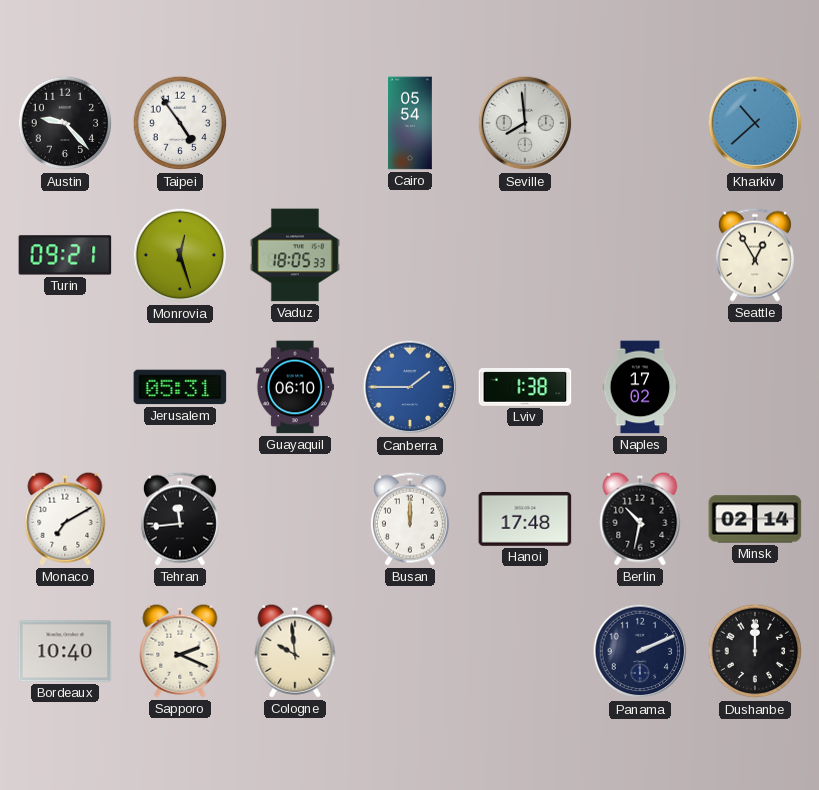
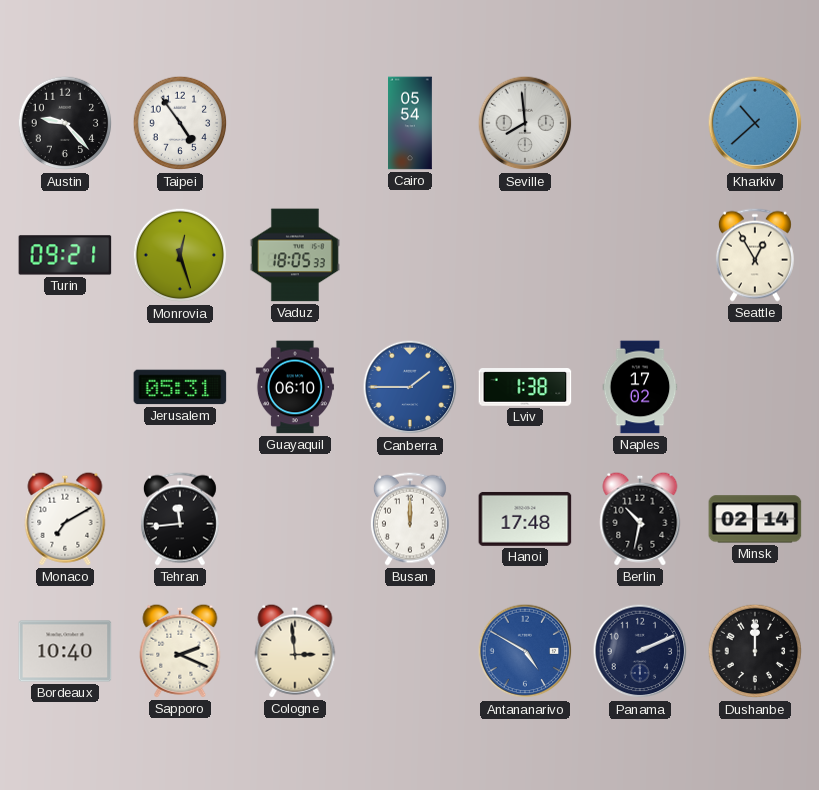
Cologne: 9:59 -> 2:59
Antananarivo: none -> 4:50
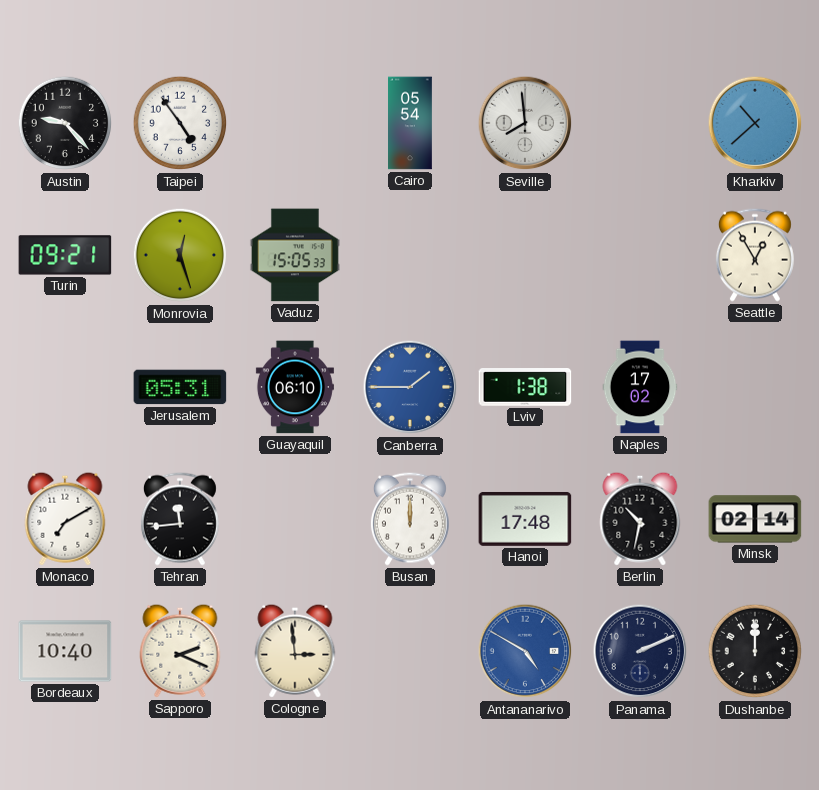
Vaduz: 18:05 -> 15:05
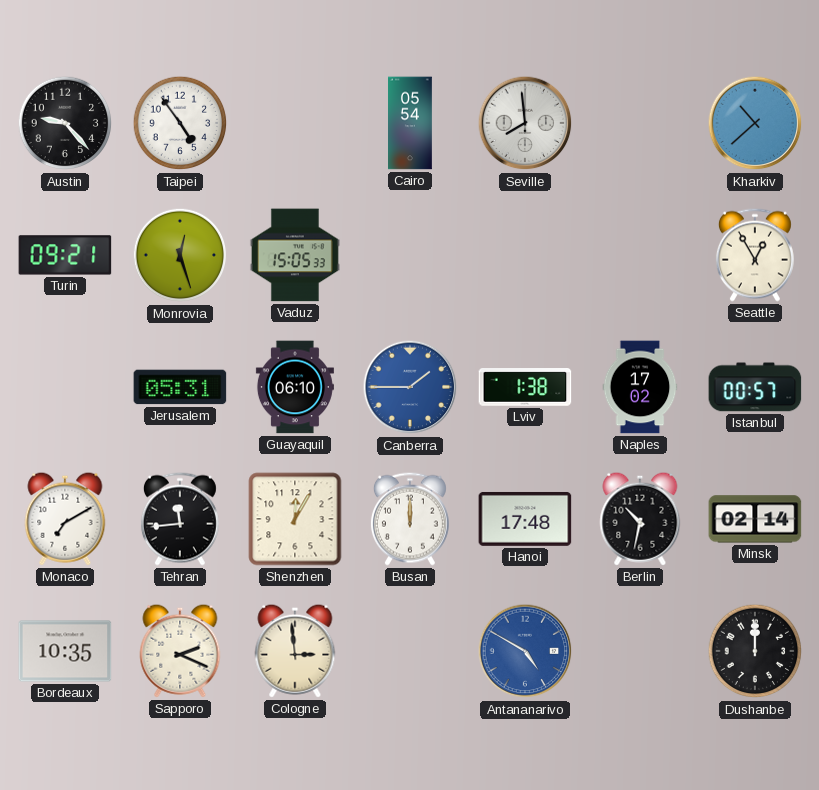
Istanbul: none -> 00:57
Shenzhen: none -> 12:05
Bordeaux: 10:40 -> 10:35
Panama: 2:11 -> none
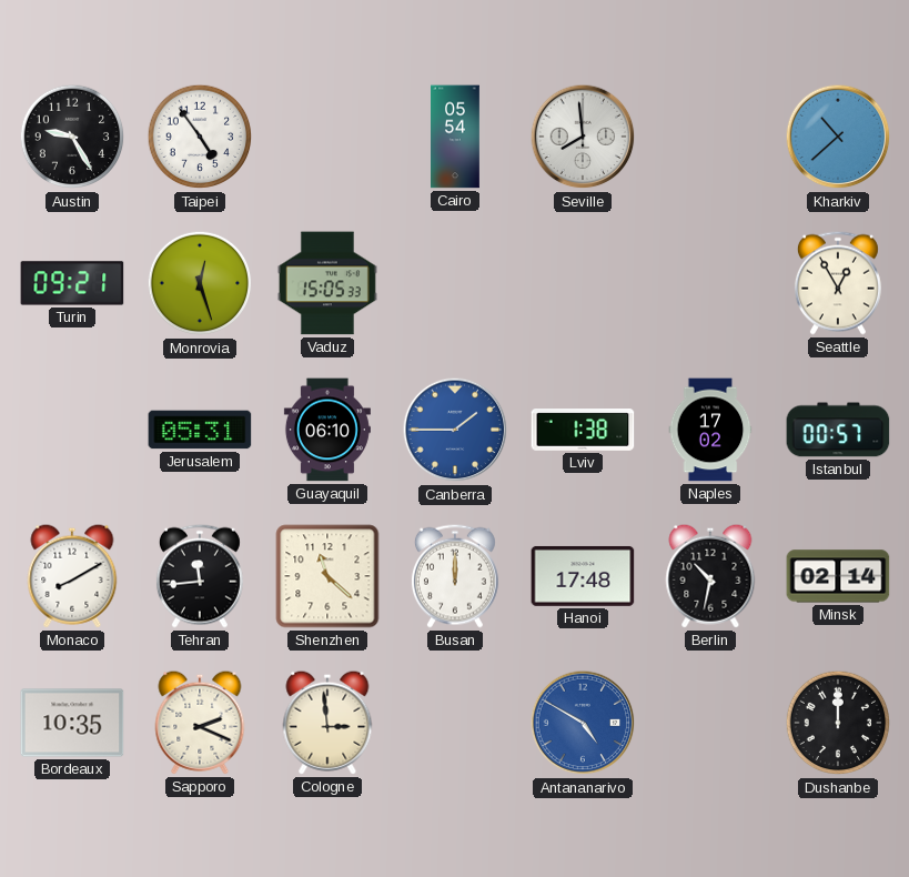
Austin: 9:23 -> 9:25
Monaco: 7:10 -> 8:10
Shenzhen: 12:05 -> 11:22
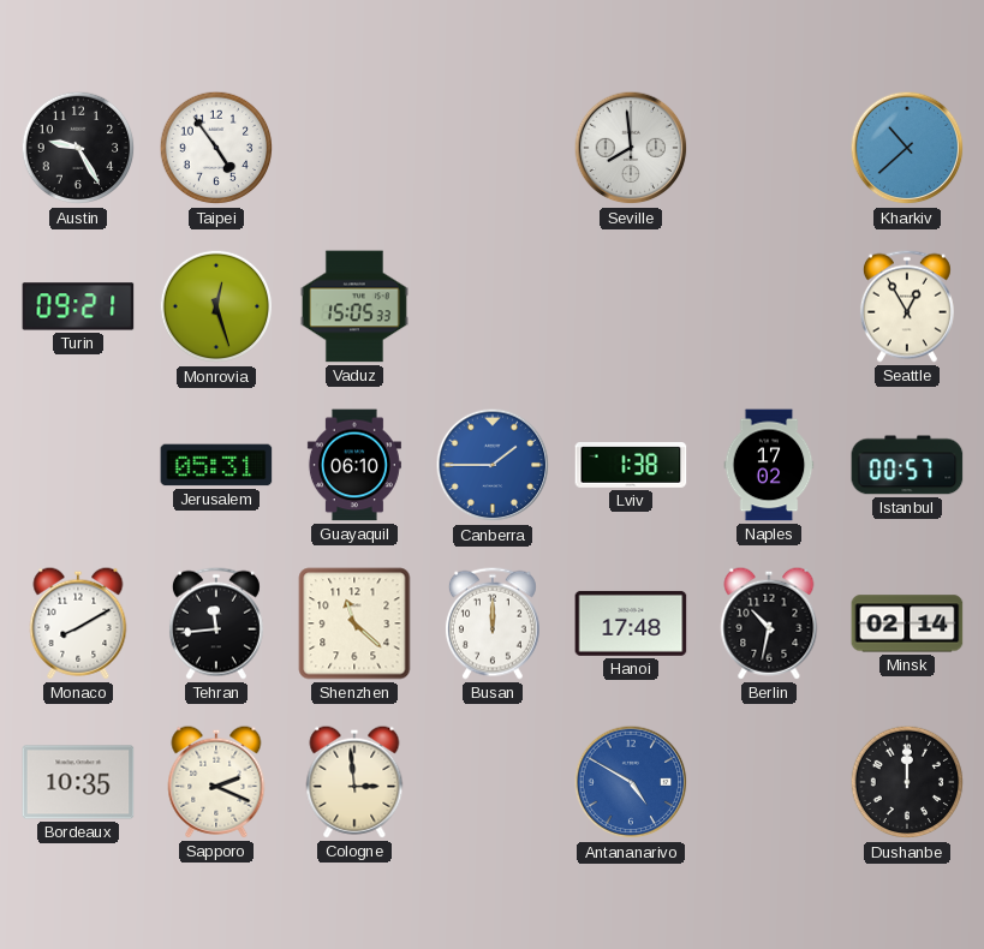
Cairo: 05:54 -> none
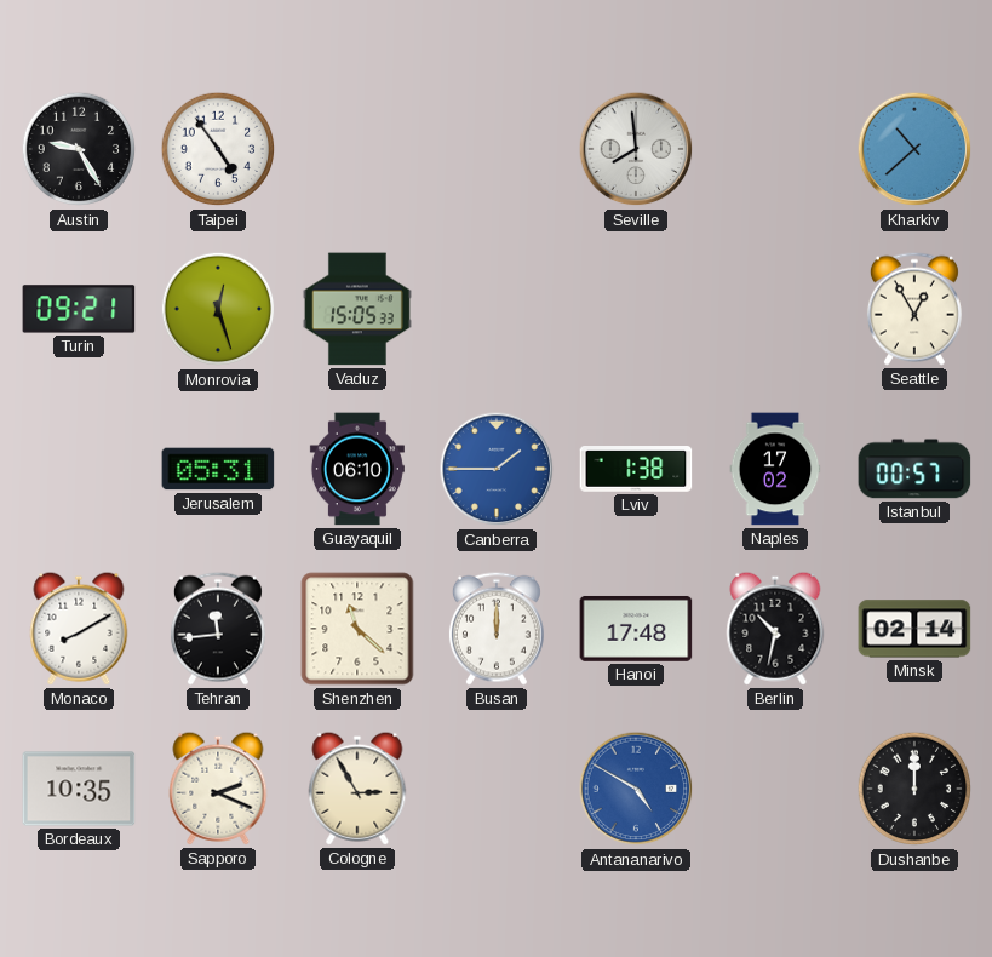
Cologne: 2:59 -> 2:55
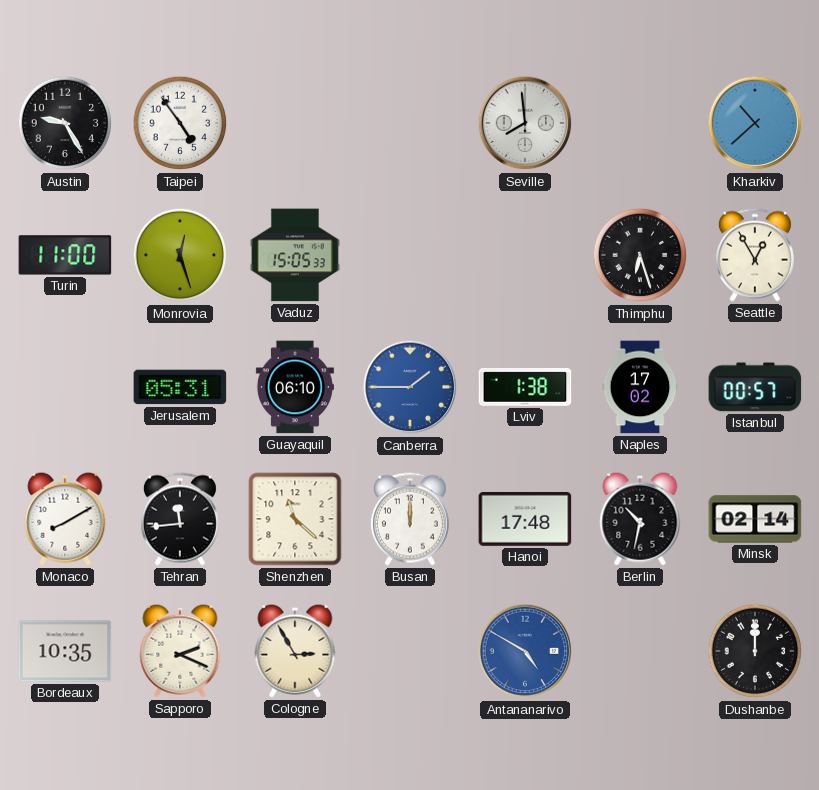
Turin: 09:21 -> 11:00
Thimphu: none -> 6:27
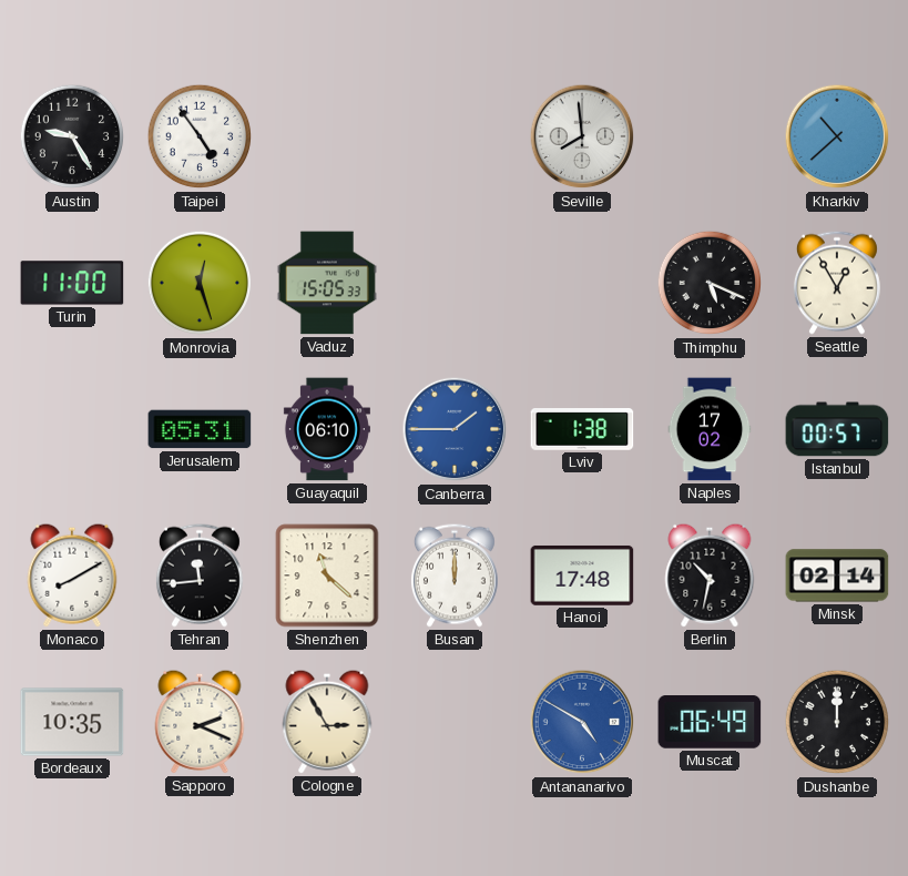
Thimphu: 6:27 -> 5:19
Muscat: none -> 06:49
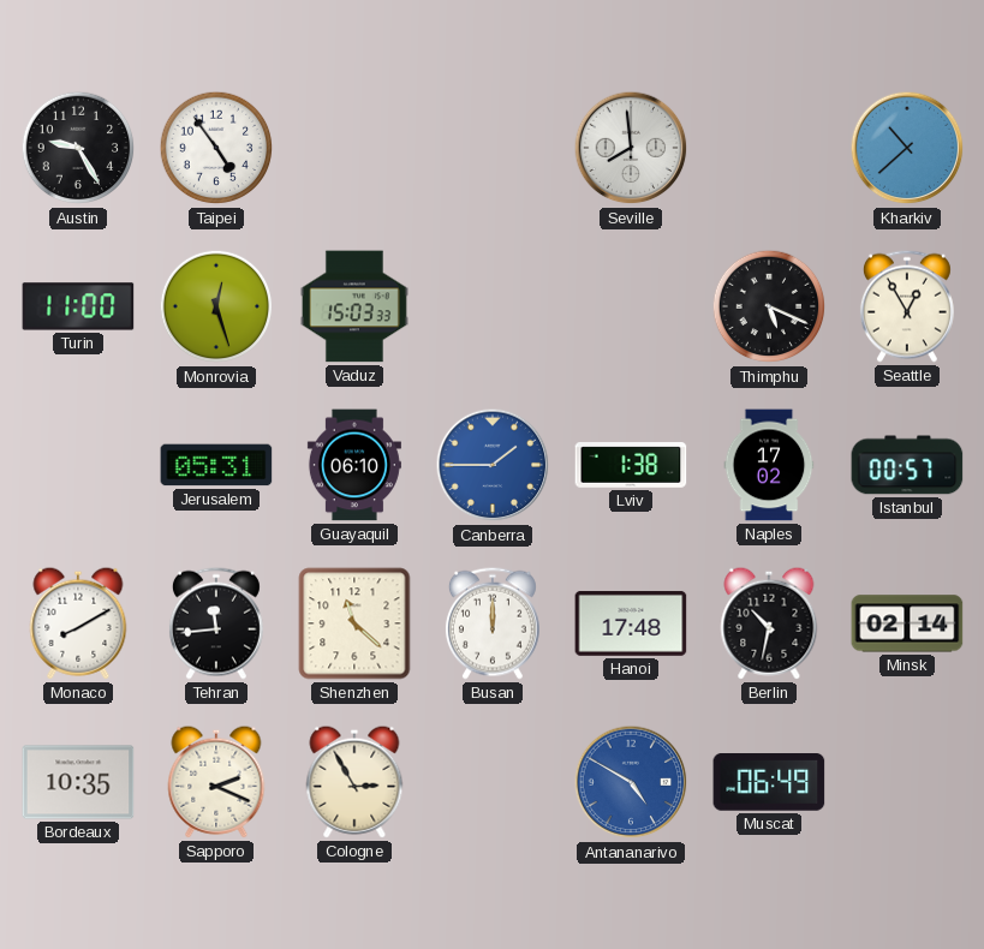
Vaduz: 15:05 -> 15:03
Dushanbe: 12:00 -> none
